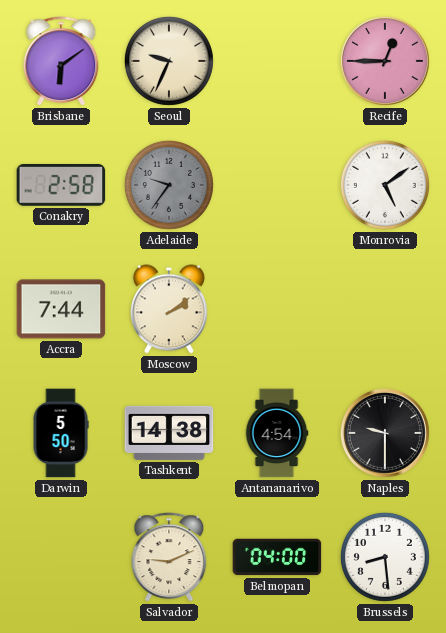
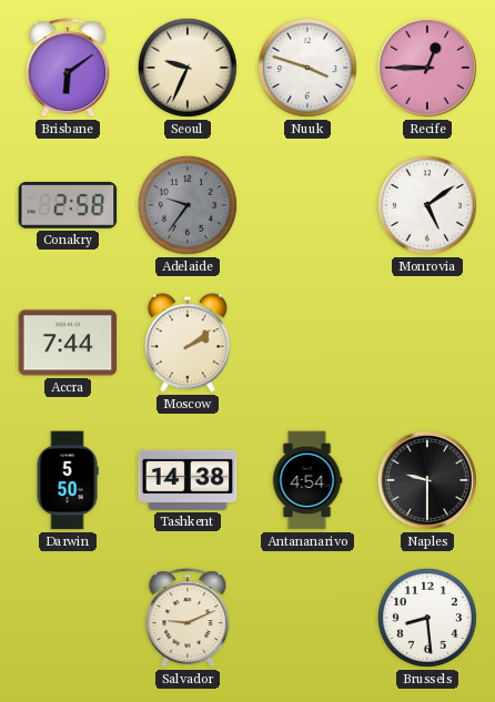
Nuuk: none -> 3:48
Belmopan: 04:00 -> none
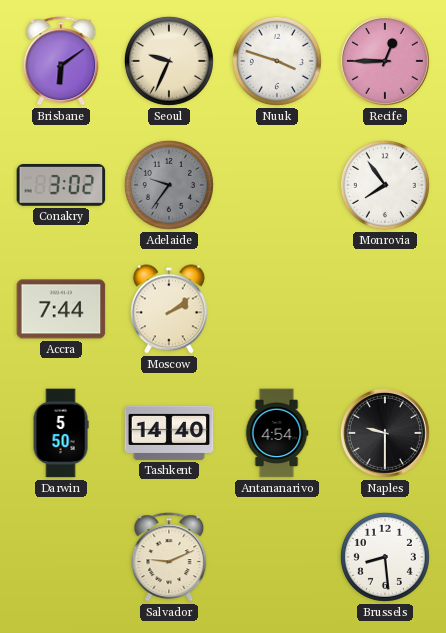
Conakry: 2:58 -> 3:02
Monrovia: 5:09 -> 7:54
Tashkent: 14:38 -> 14:40
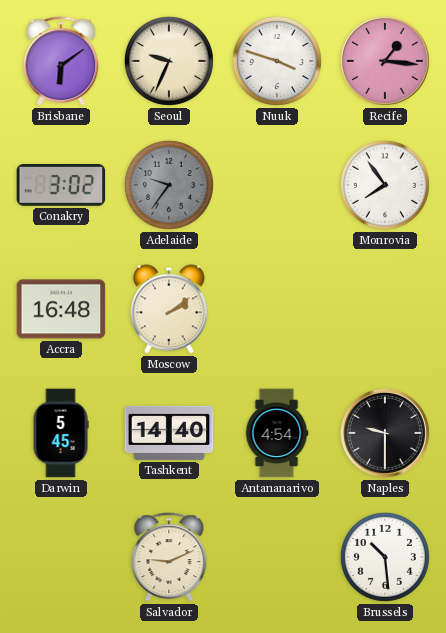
Recife: 12:45 -> 1:16
Accra: 7:44 -> 16:48
Darwin: 5:50 -> 5:45
Brussels: 8:29 -> 10:29
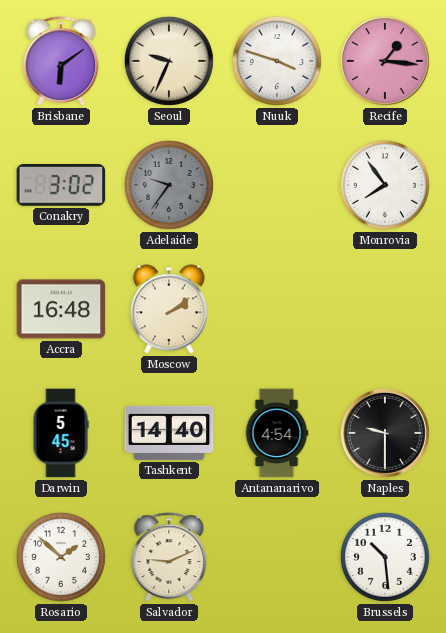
Rosario: none -> 1:52
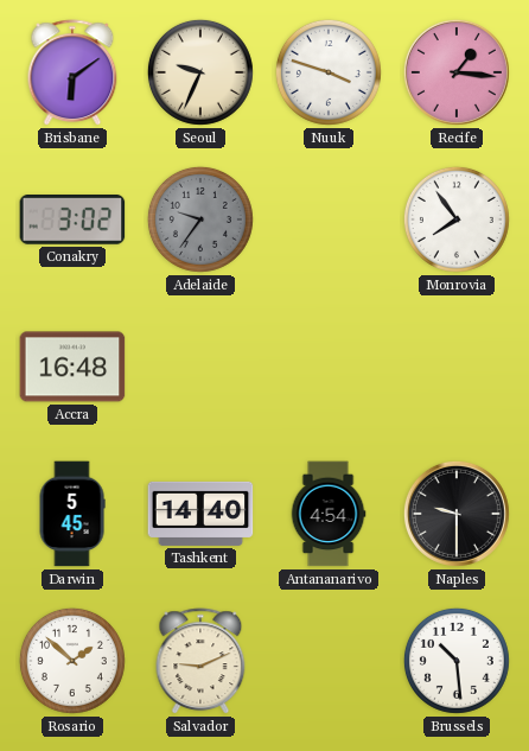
Moscow: 2:09 -> none
